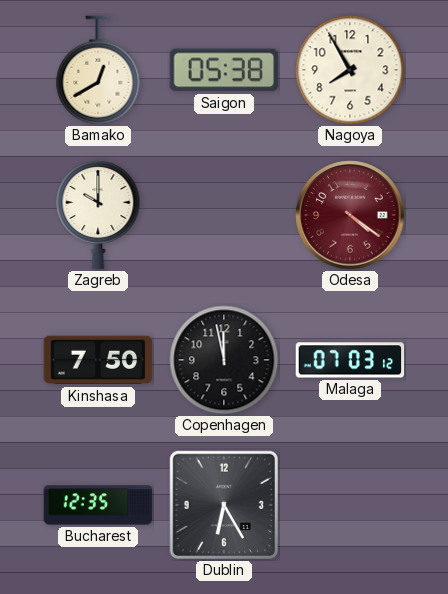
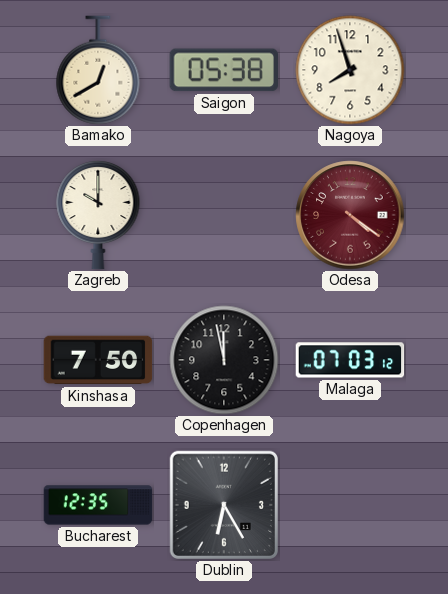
Nagoya: 7:55 -> 7:57
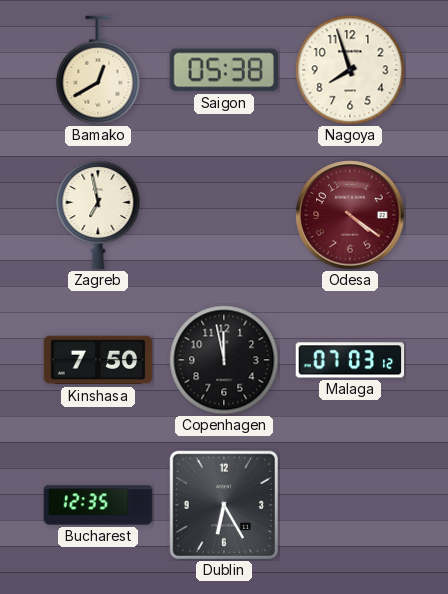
Zagreb: 10:00 -> 6:58
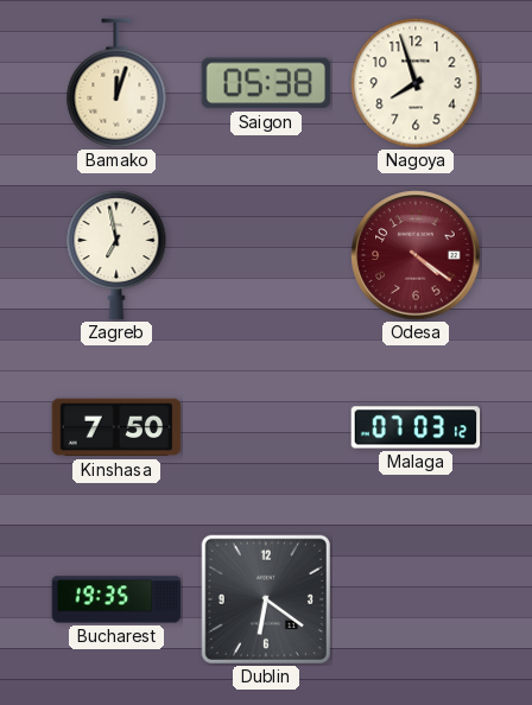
Bamako: 12:40 -> 12:03
Copenhagen: 11:58 -> none
Bucharest: 12:35 -> 19:35
Dublin: 6:25 -> 6:21
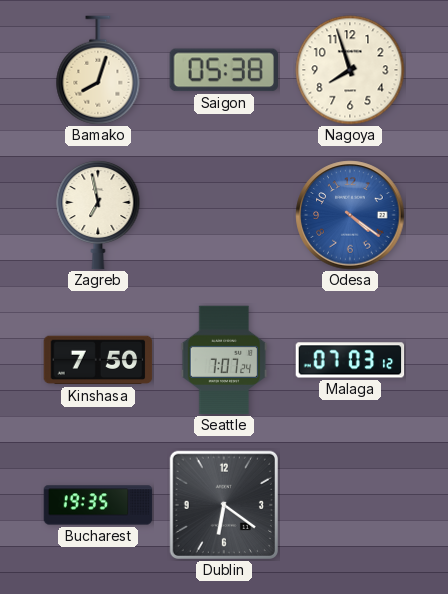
Bamako: 12:03 -> 8:03
Odesa dial: burgundy -> blue
Seattle: none -> 7:07
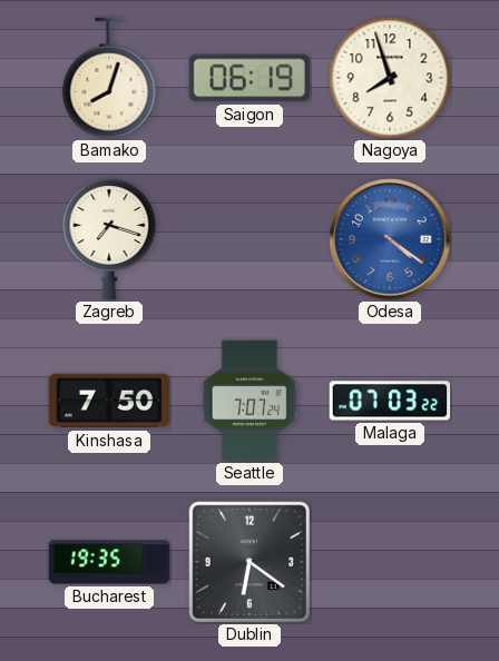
Saigon: 05:38 -> 06:19
Zagreb: 6:58 -> 7:18
Malaga: 07:03:12 -> 07:03:22
